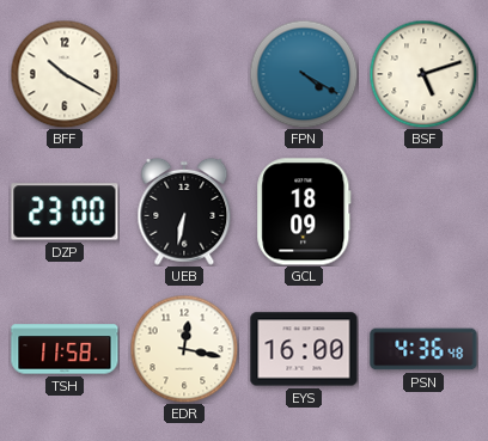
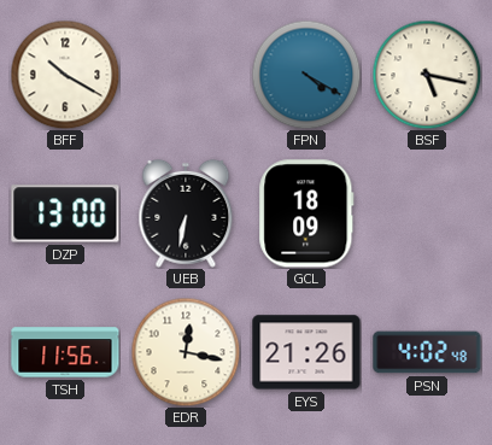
BSF: 5:12 -> 5:17
DZP: 23:00 -> 13:00
TSH: 11:58 -> 11:56
EYS: 16:00 -> 21:26
PSN: 4:36 -> 4:02
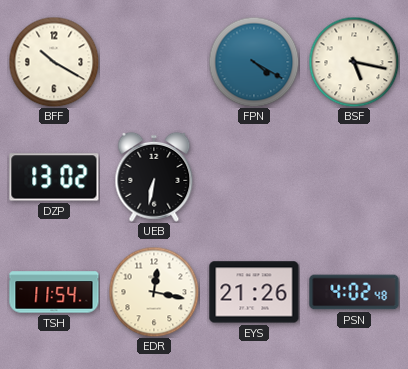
DZP: 13:00 -> 13:02
GCL: 18:09 -> none
TSH: 11:56 -> 11:54
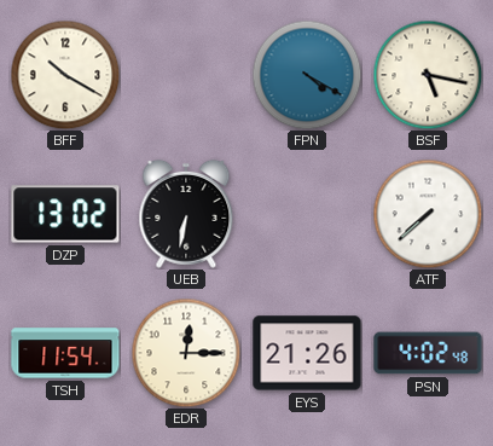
ATF: none -> 7:38
EDR: 12:17 -> 12:15
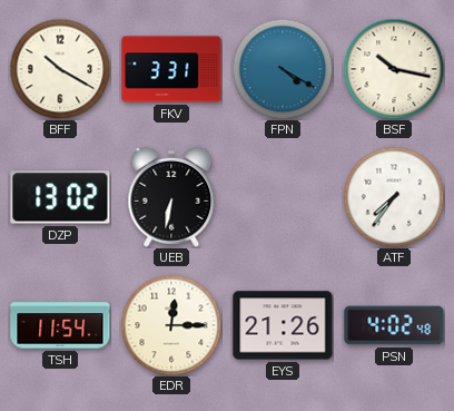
FKV: none -> 3:31
BSF: 5:17 -> 10:17
ATF: 7:38 -> 7:36
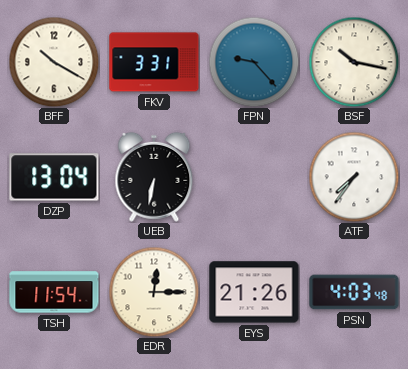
FPN: 4:20 -> 9:23
DZP: 13:02 -> 13:04
PSN: 4:02 -> 4:03
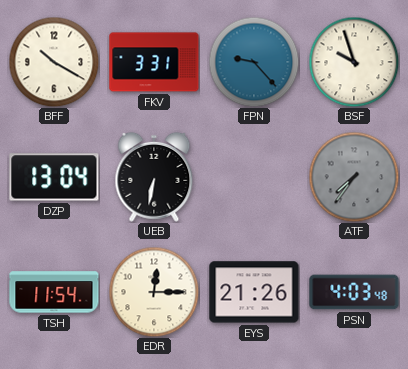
BSF: 10:17 -> 9:57
ATF dial: white -> grey
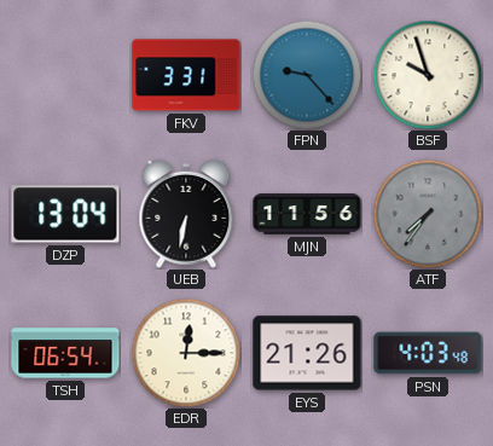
BFF: 10:20 -> none
MJN: none -> 11:56
TSH: 11:54 -> 06:54
